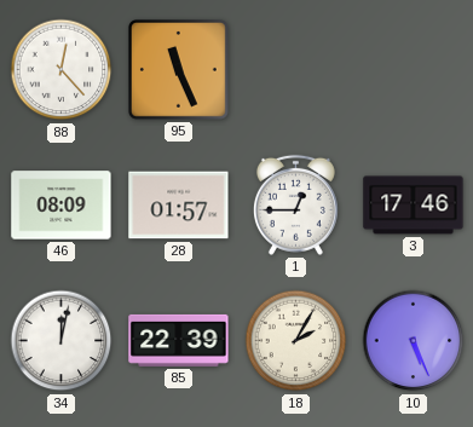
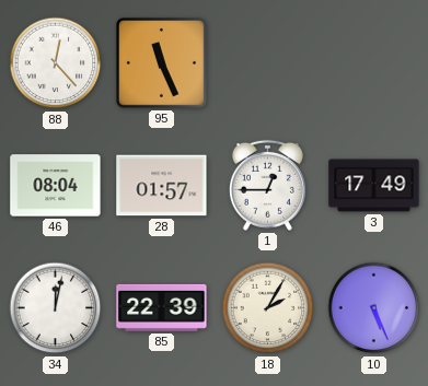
46: 08:09 -> 08:04
3: 17:46 -> 17:49
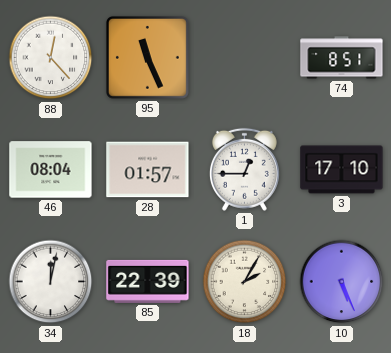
74: none -> 8:51
3: 17:49 -> 17:10
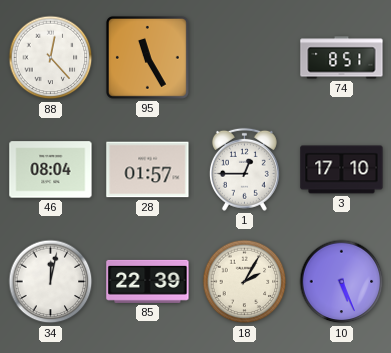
95: 11:26 -> 11:25
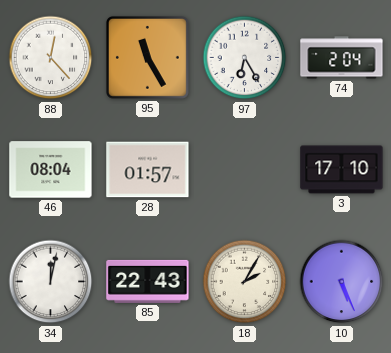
97: none -> 6:25
74: 8:51 -> 2:04
1: 12:45 -> none
85: 22:39 -> 22:43
